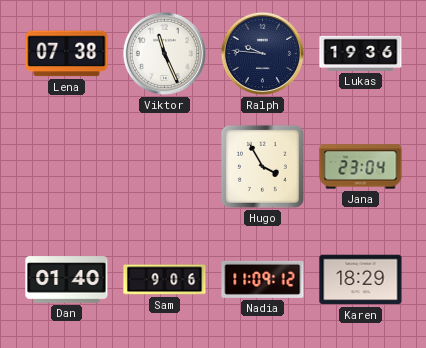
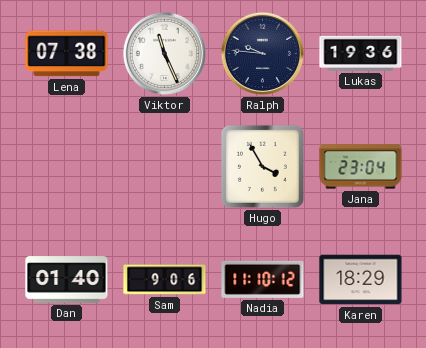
Nadia: 11:09 -> 11:10
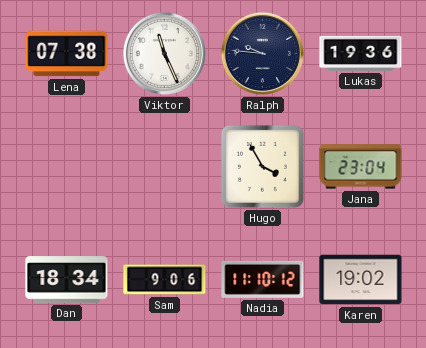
Dan: 01:40 -> 18:34
Karen: 18:29 -> 19:02
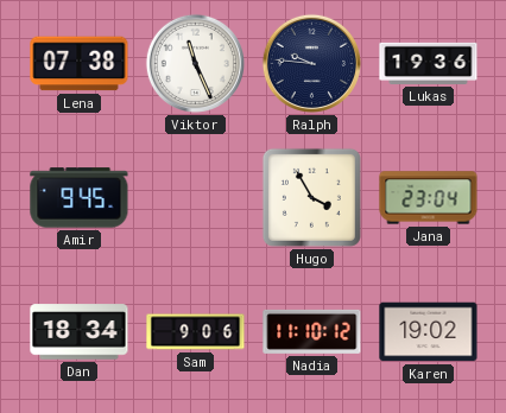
Amir: none -> 9:45
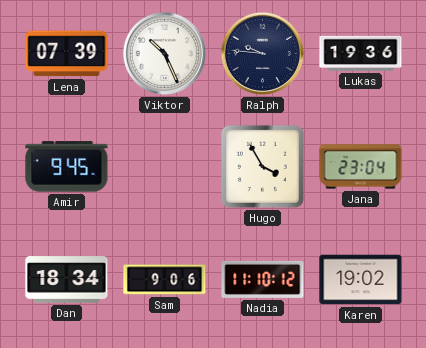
Lena: 07:38 -> 07:39
Viktor: 11:26 -> 10:26
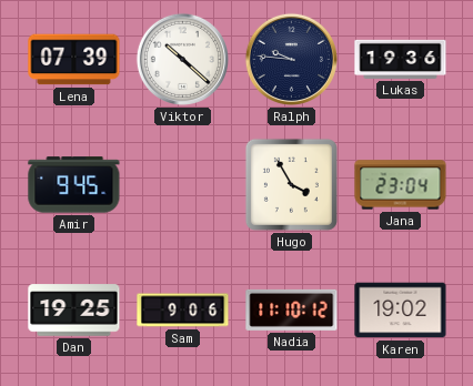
Viktor: 10:26 -> 10:22
Dan: 18:34 -> 19:25
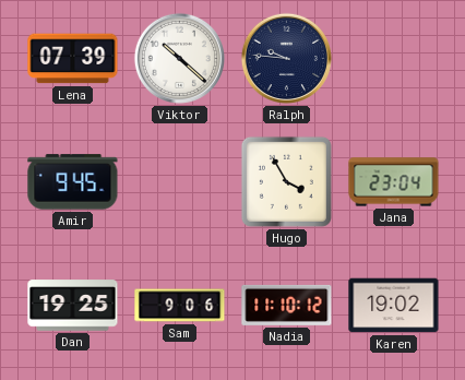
Lukas: 19:36 -> none
